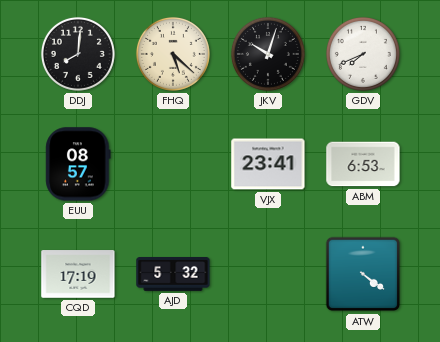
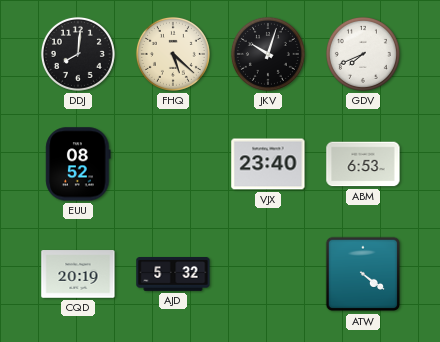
EUU: 08:57 -> 08:52
VJX: 23:41 -> 23:40
CQD: 17:19 -> 20:19
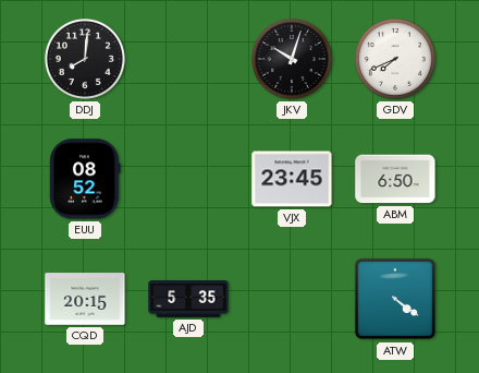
FHQ: 5:22 -> none
VJX: 23:40 -> 23:45
ABM: 6:53 -> 6:50
CQD: 20:19 -> 20:15
AJD: 5:32 -> 5:35
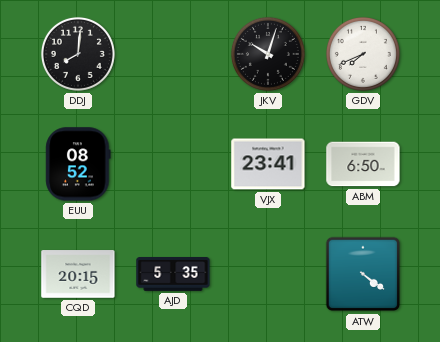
VJX: 23:45 -> 23:41
